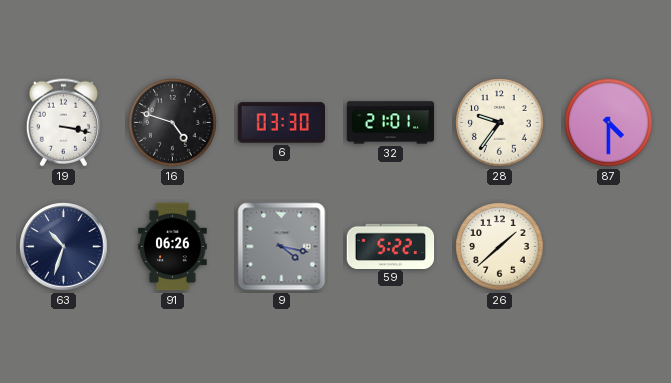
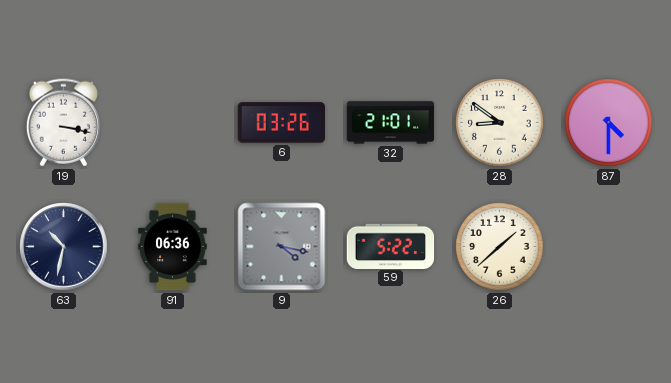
16: 4:48 -> none
6: 03:30 -> 03:26
28: 9:36 -> 8:51
63: 10:33 -> 10:32
91: 06:26 -> 06:36
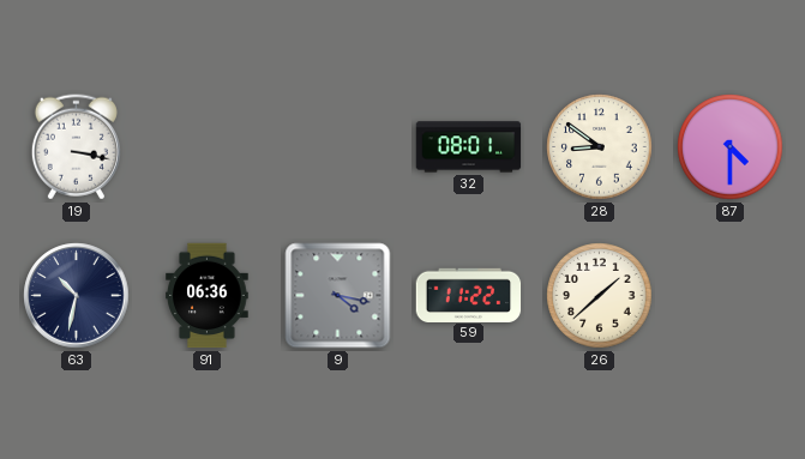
6: 03:26 -> none
32: 21:01 -> 08:01
59: 5:22 -> 11:22
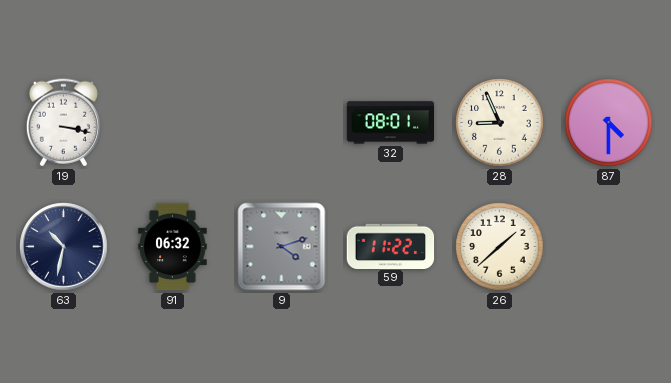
28: 8:51 -> 8:56
91: 06:36 -> 06:32
9: 4:17 -> 4:12
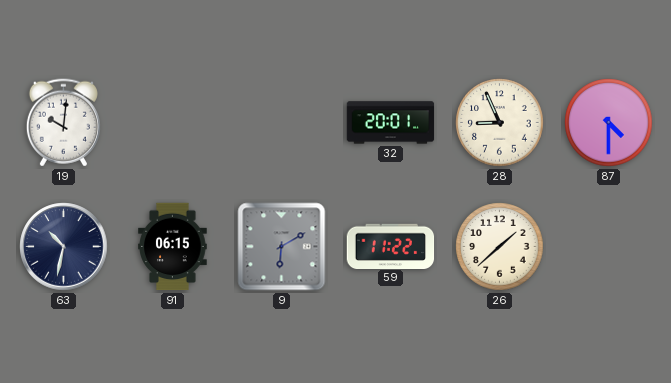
19: 3:17 -> 10:01
32: 08:01 -> 20:01
91: 06:32 -> 06:15
9: 4:12 -> 6:10
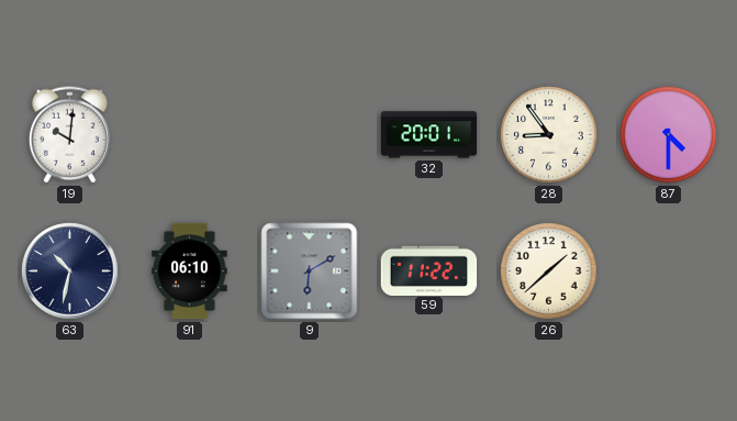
28: 8:56 -> 8:54
91: 06:15 -> 06:10
